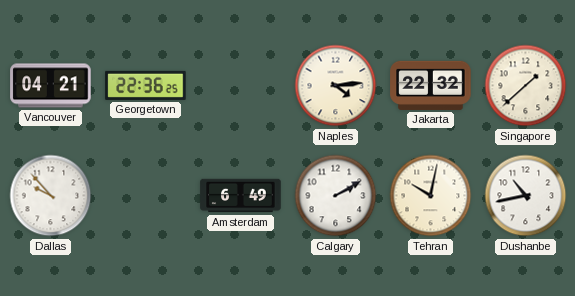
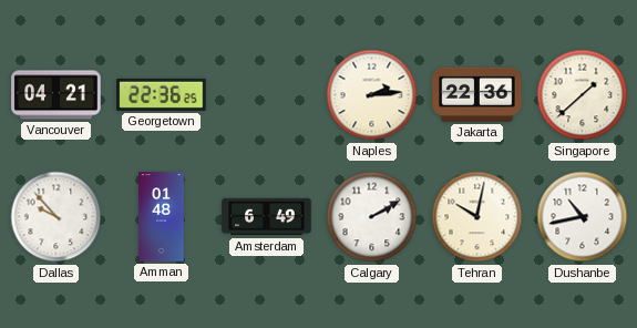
Naples: 4:14 -> 2:14
Jakarta: 22:32 -> 22:36
Amman: none -> 01:48
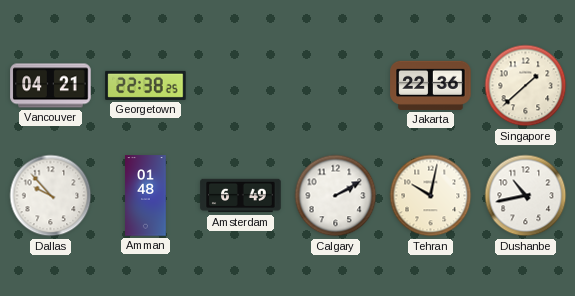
Georgetown: 22:36 -> 22:38
Naples: 2:14 -> none
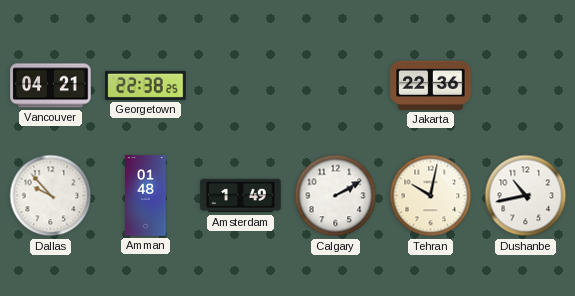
Singapore: 1:38 -> none
Amsterdam: 6:49 -> 1:49
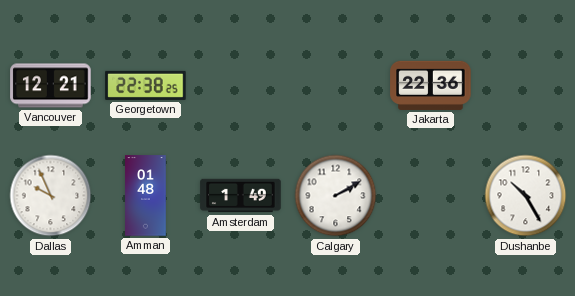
Vancouver: 04:21 -> 12:21
Dallas: 9:53 -> 9:56
Tehran: 10:02 -> none
Dushanbe: 10:43 -> 10:25
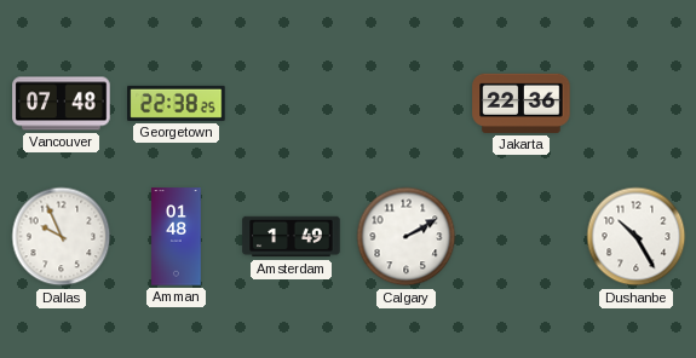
Vancouver: 12:21 -> 07:48
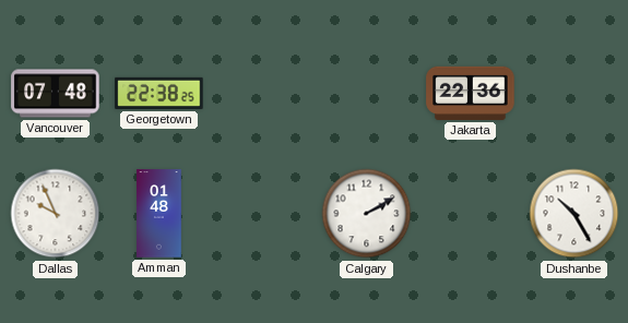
Amsterdam: 1:49 -> none
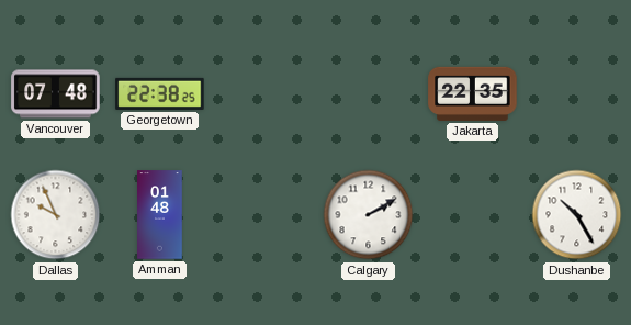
Jakarta: 22:36 -> 22:35
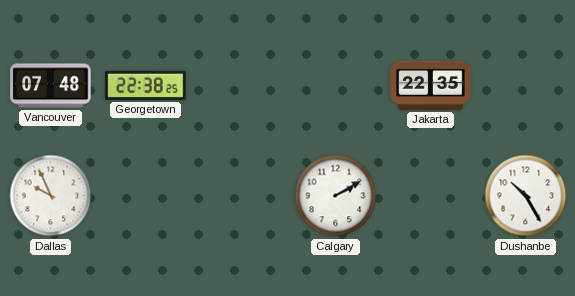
Amman: 01:48 -> none
